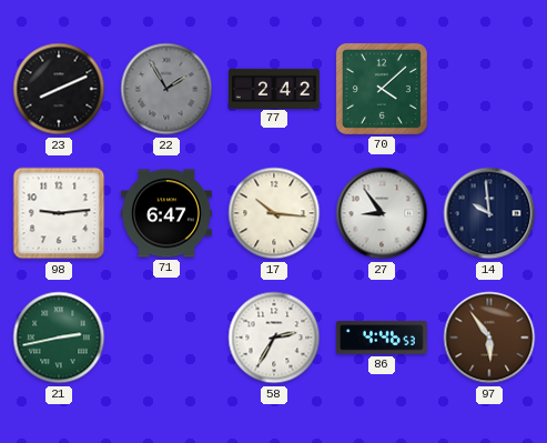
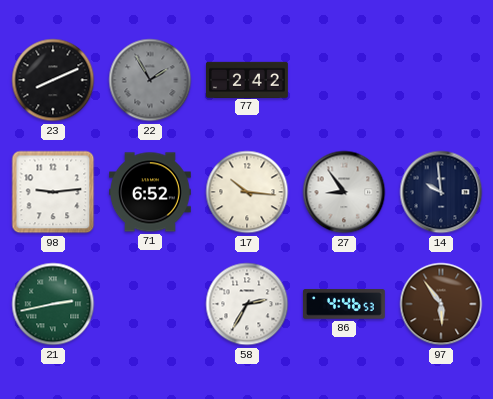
70: 4:08 -> none
71: 6:47 -> 6:52
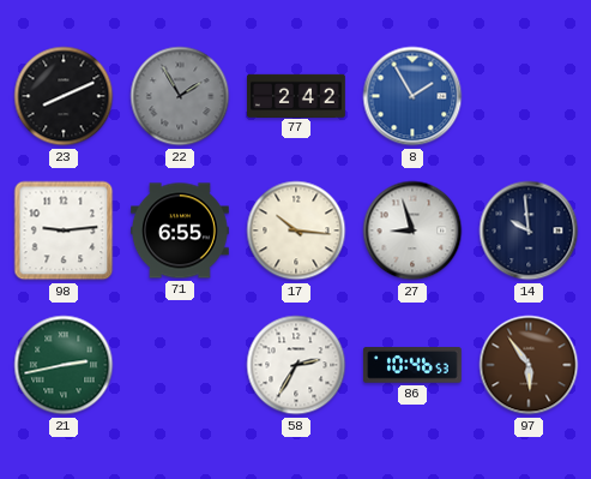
8: none -> 1:55
71: 6:52 -> 6:55
27: 8:54 -> 8:57
86: 4:46 -> 10:46
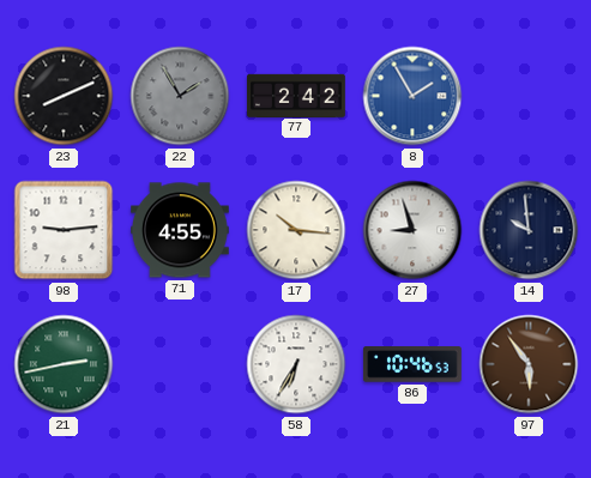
71: 6:55 -> 4:55
58: 2:35 -> 6:35
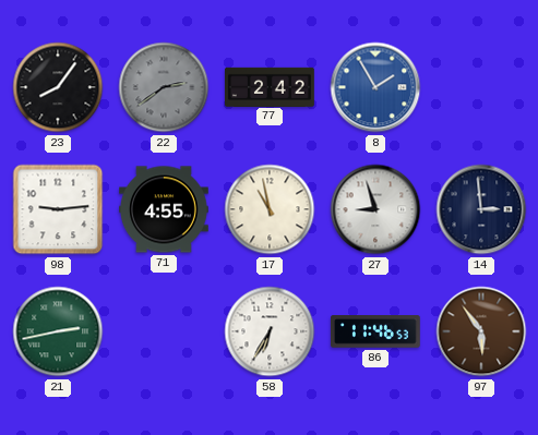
23: 8:11 -> 8:06
22: 1:55 -> 2:39
17: 10:16 -> 10:58
14: 9:59 -> 2:59
86: 10:46 -> 11:46
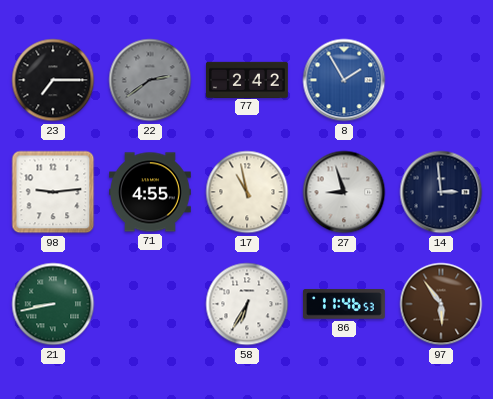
23: 8:06 -> 7:15
21: 2:43 -> 8:43
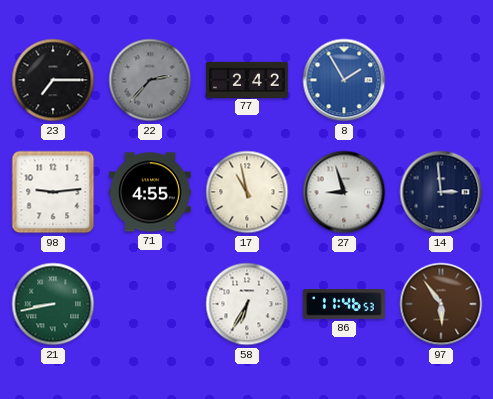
22: 2:39 -> 2:37
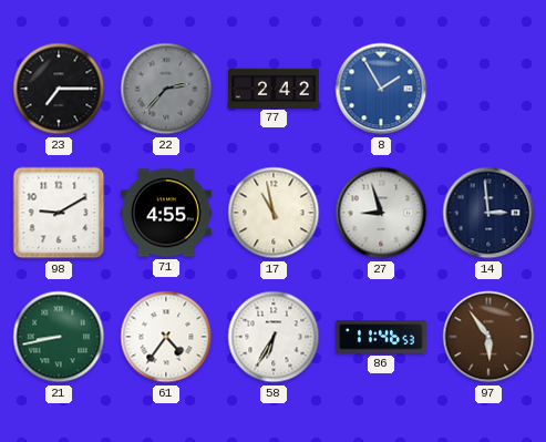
98: 9:14 -> 9:10
61: none -> 4:36
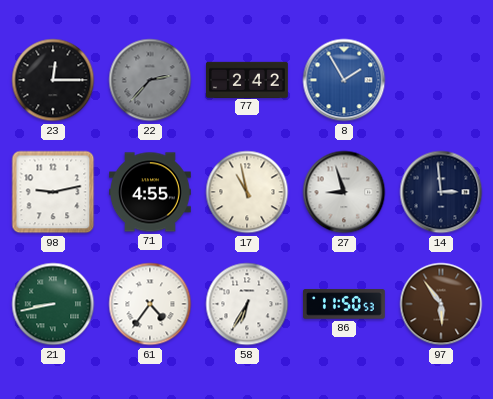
23: 7:15 -> 12:15
98: 9:10 -> 9:13
86: 11:46 -> 11:50
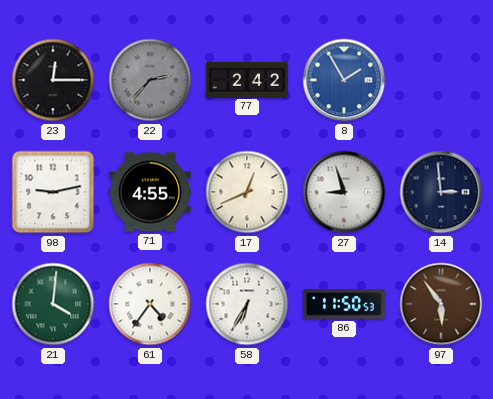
17: 10:58 -> 12:41
21: 8:43 -> 4:01
